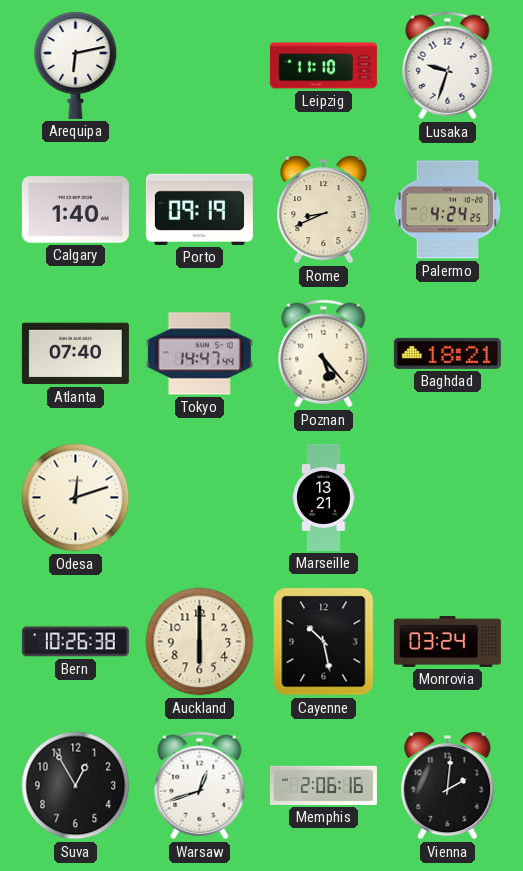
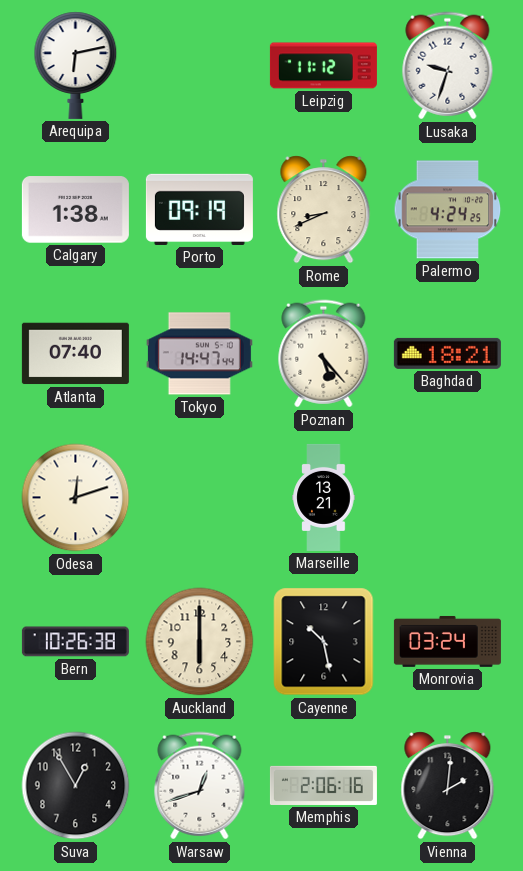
Leipzig: 11:10 -> 11:12
Calgary: 1:40 -> 1:38
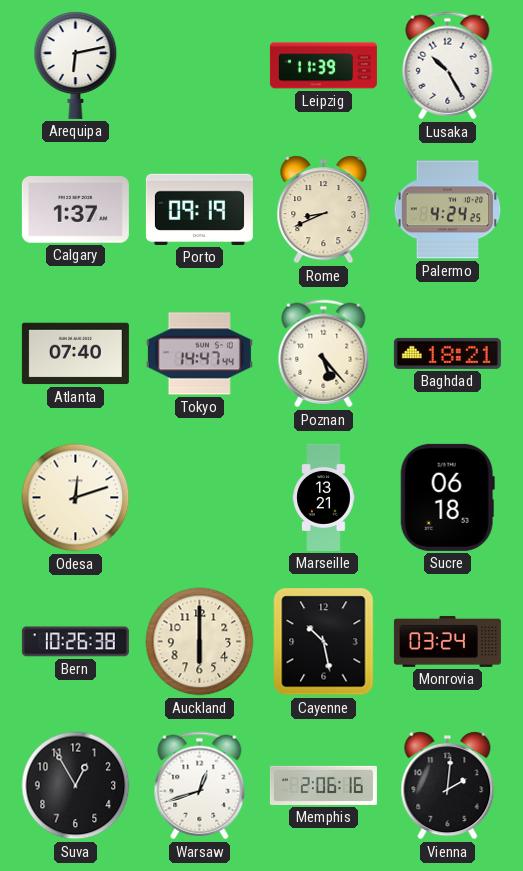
Leipzig: 11:12 -> 11:39
Lusaka: 9:33 -> 10:25
Calgary: 1:38 -> 1:37
Sucre: none -> 06:18
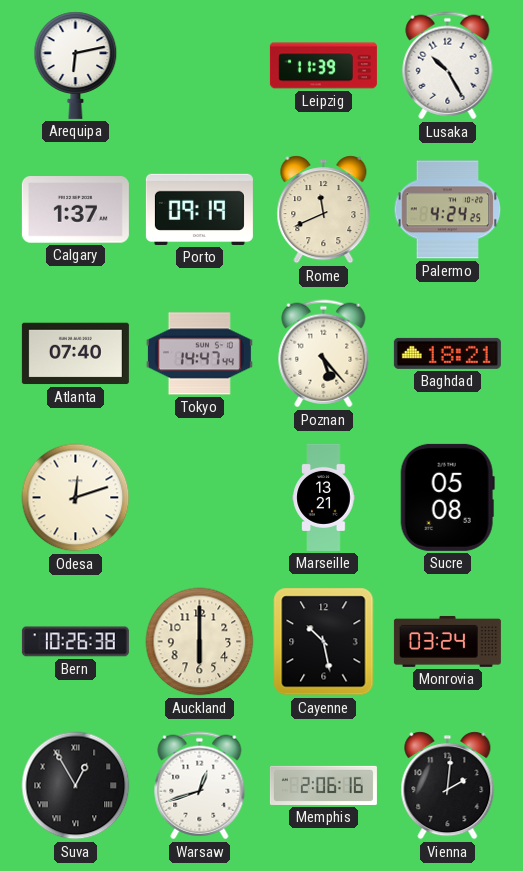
Rome: 8:41 -> 11:41
Sucre: 06:18 -> 05:08
Suva numerals: Arabic -> Roman
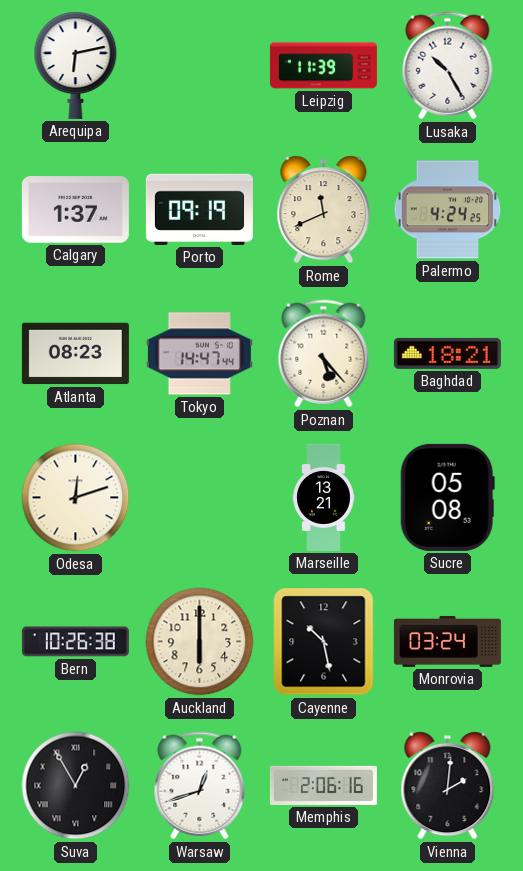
Atlanta: 07:40 -> 08:23
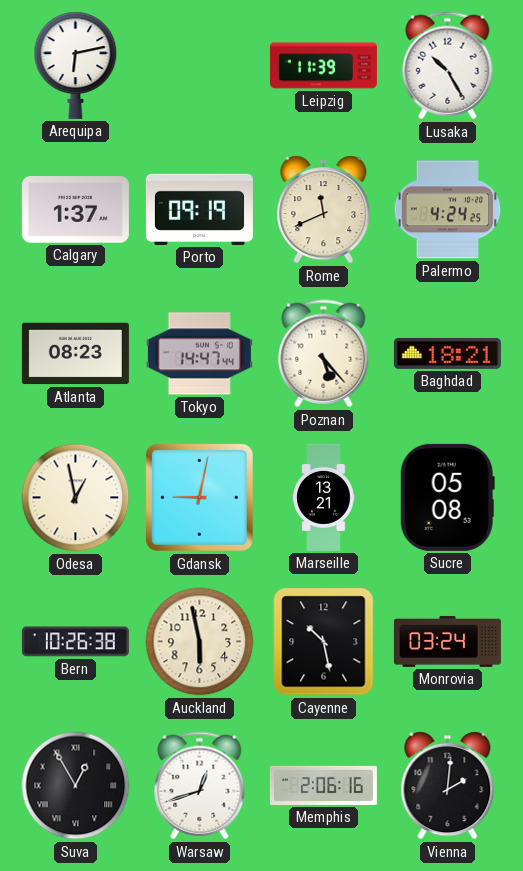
Odesa: 12:12 -> 12:58
Gdansk: none -> 9:02
Auckland: 6:00 -> 5:58
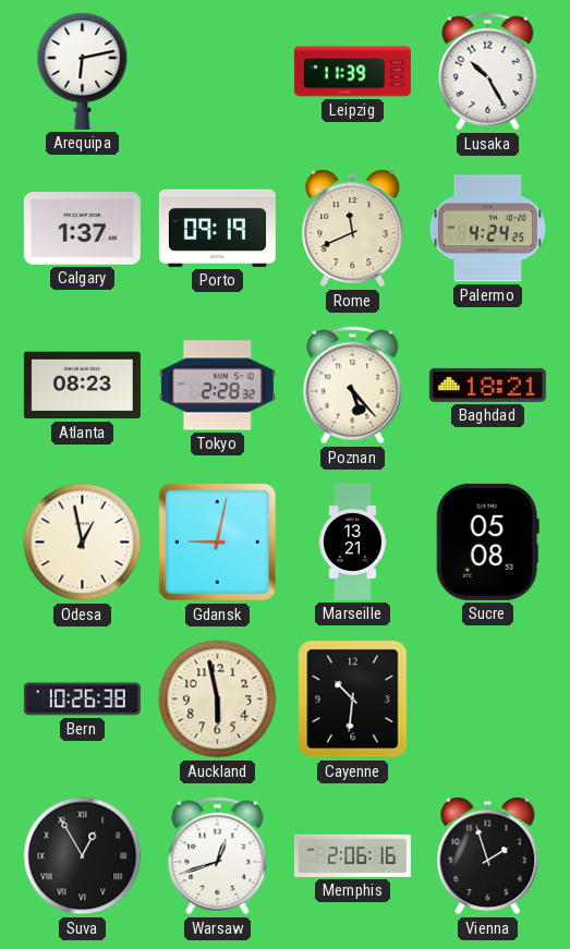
Tokyo: 14:47 -> 2:28
Cayenne: 10:28 -> 10:31
Monrovia: 03:24 -> none
Vienna: 2:01 -> 1:57
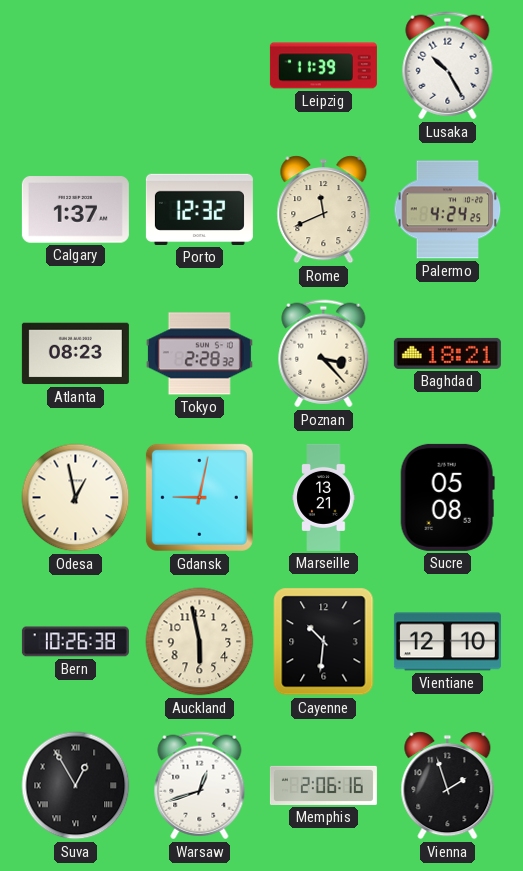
Arequipa: 6:13 -> none
Porto: 09:19 -> 12:32
Poznan: 5:23 -> 3:23
Vientiane: none -> 12:10
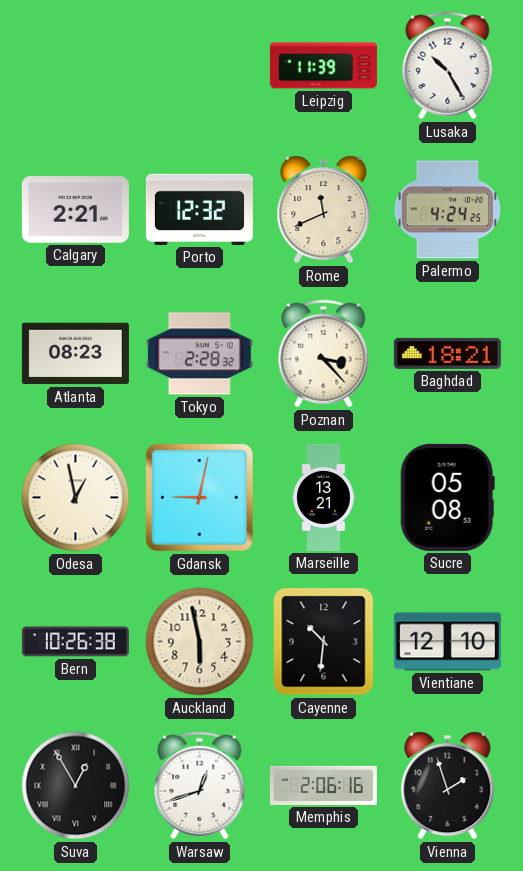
Calgary: 1:37 -> 2:21
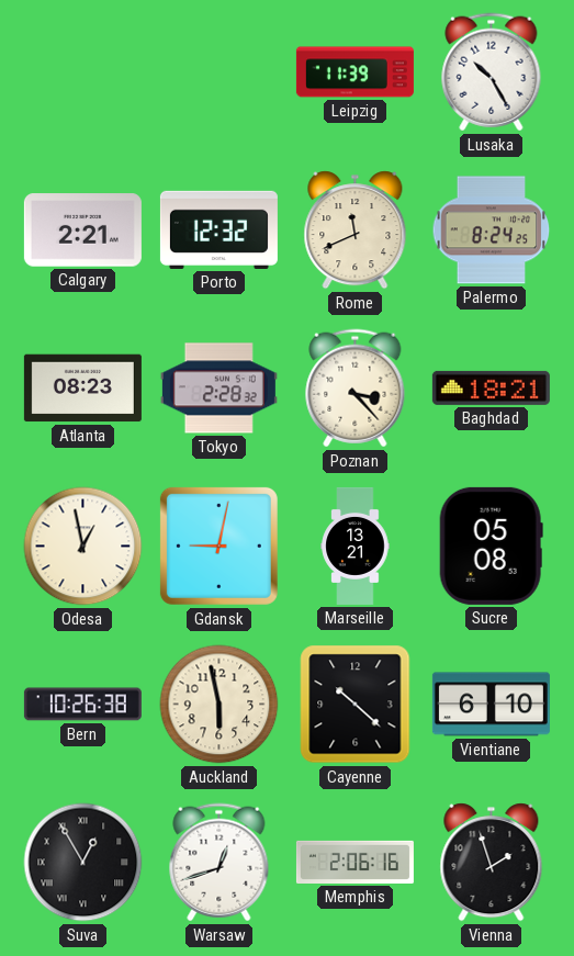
Palermo: 4:24 -> 8:24
Cayenne: 10:31 -> 10:22
Vientiane: 12:10 -> 6:10
